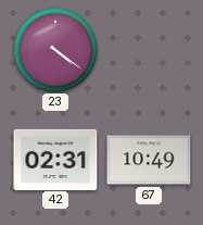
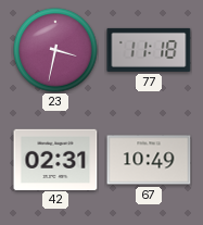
23: 4:21 -> 3:32
77: none -> 11:18
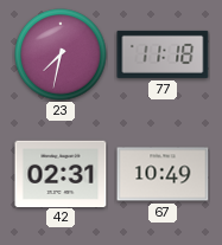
23: 3:32 -> 7:32
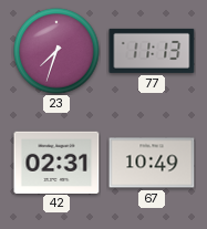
23: 7:32 -> 7:33
77: 11:18 -> 11:13
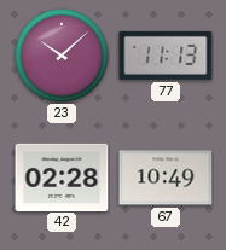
23: 7:33 -> 10:08
42: 02:31 -> 02:28
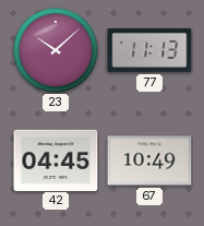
42: 02:28 -> 04:45
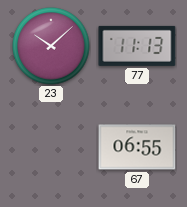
42: 04:45 -> none
67: 10:49 -> 06:55
